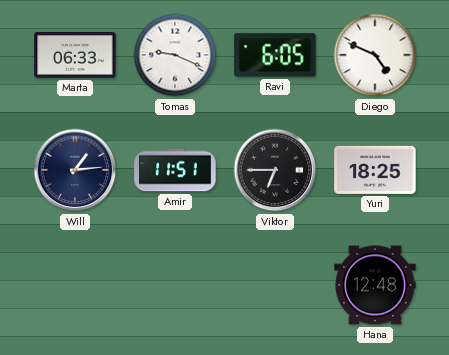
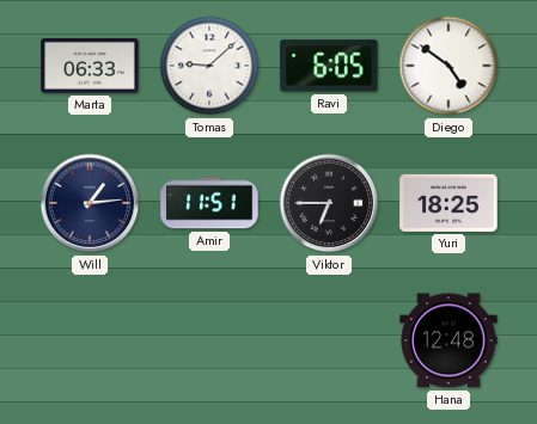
Tomas: 9:19 -> 9:08
Diego: 4:49 -> 4:51
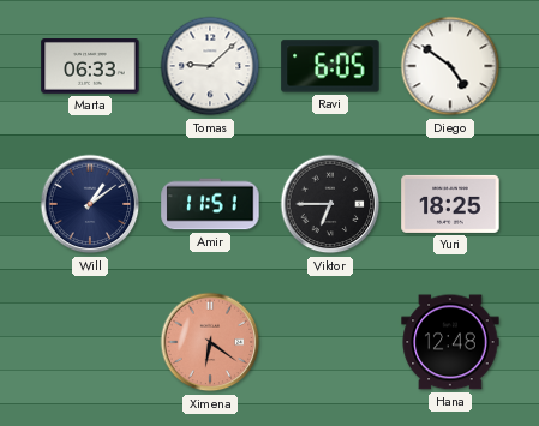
Will: 1:14 -> 1:09
Ximena: none -> 6:21
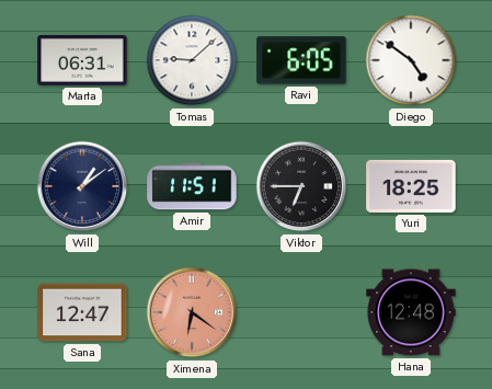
Marta: 06:33 -> 06:31
Sana: none -> 12:47
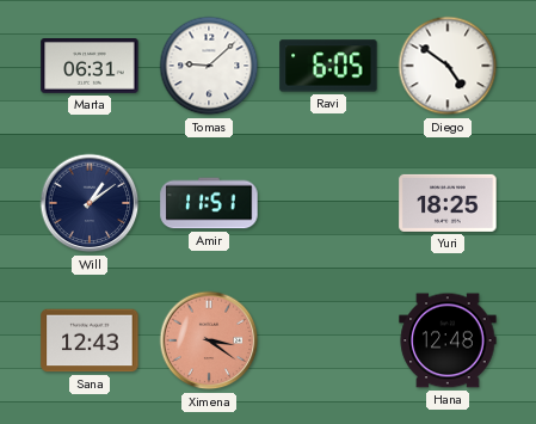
Viktor: 6:45 -> none
Sana: 12:47 -> 12:43
Ximena: 6:21 -> 3:21
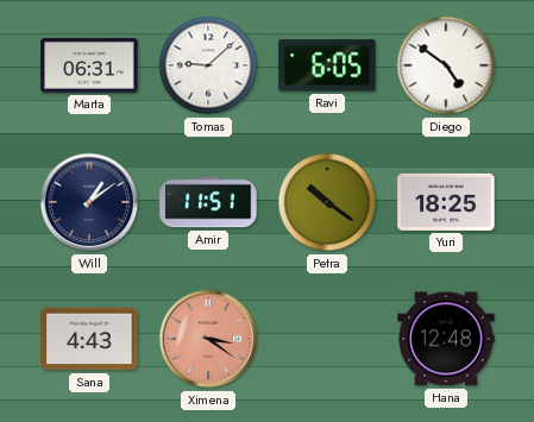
Petra: none -> 10:21
Sana: 12:43 -> 4:43
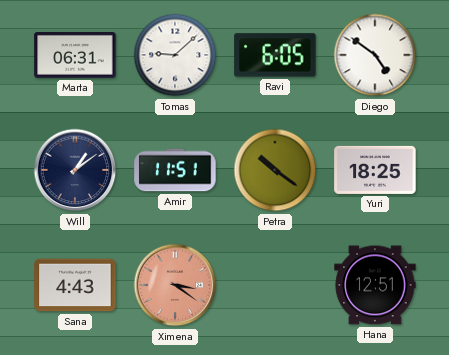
Hana: 12:48 -> 12:51
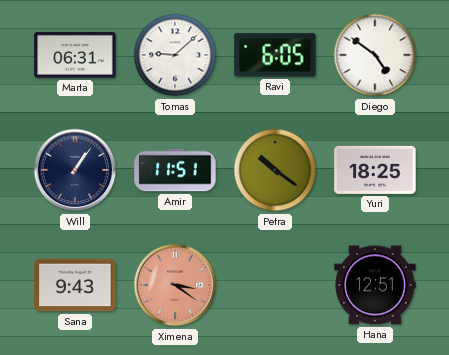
Will: 1:09 -> 1:06
Sana: 4:43 -> 9:43
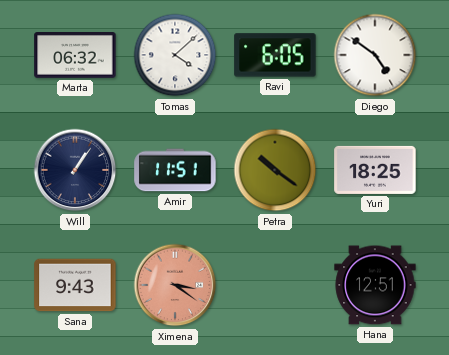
Marta: 06:31 -> 06:32
Tomas: 9:08 -> 4:08
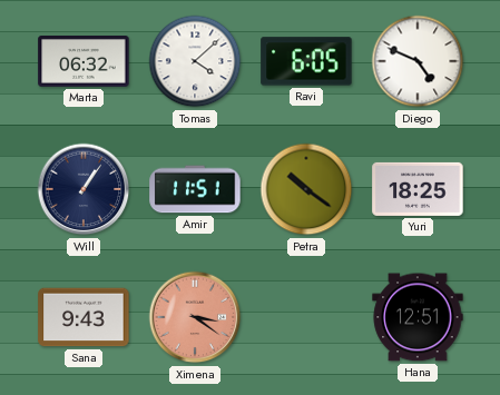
Diego: 4:51 -> 4:49
